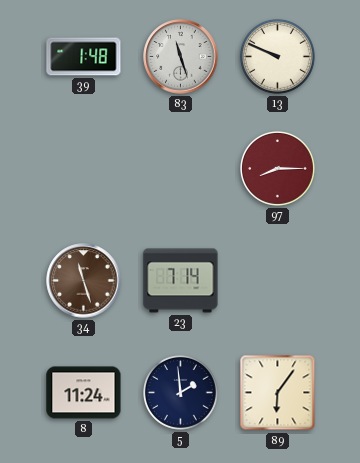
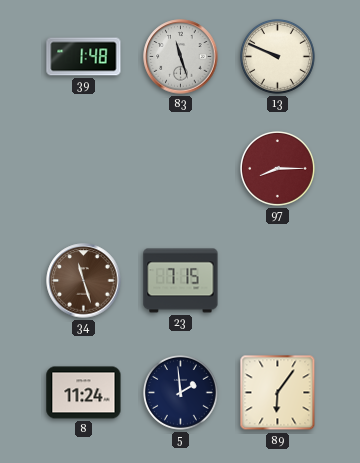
23: 7:14 -> 7:15
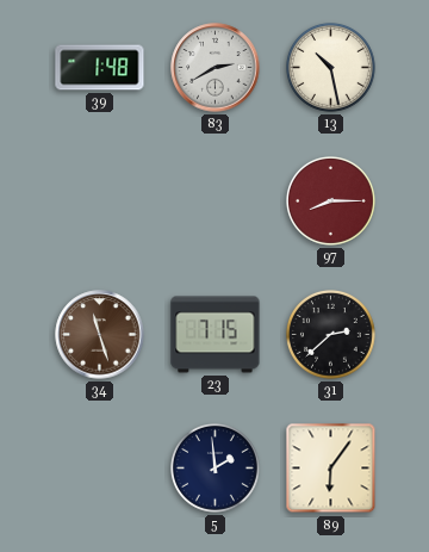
83: 11:27 -> 2:40
13: 9:49 -> 10:28
31: none -> 2:38
8: 11:24 -> none
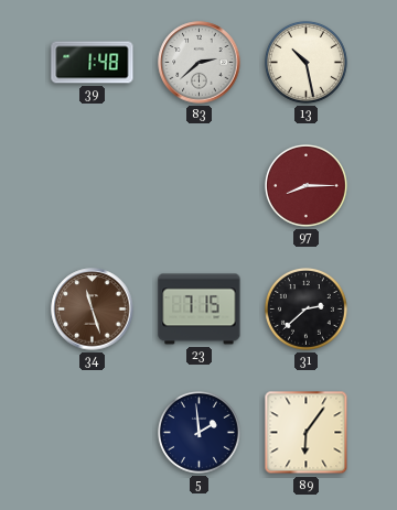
83: 2:40 -> 2:38
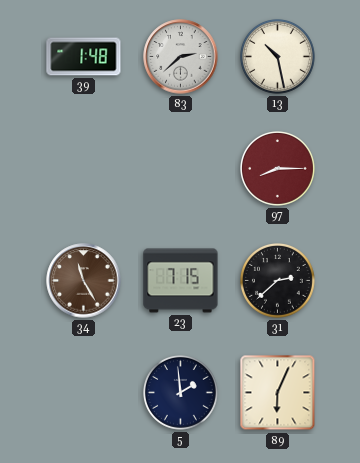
34: 11:27 -> 11:25
89: 6:06 -> 6:04
